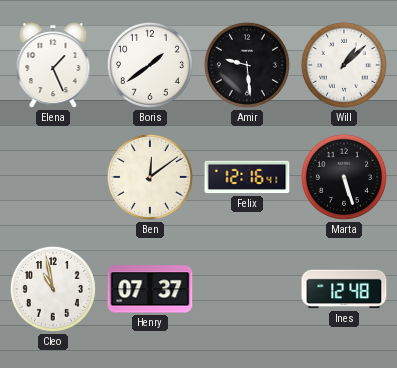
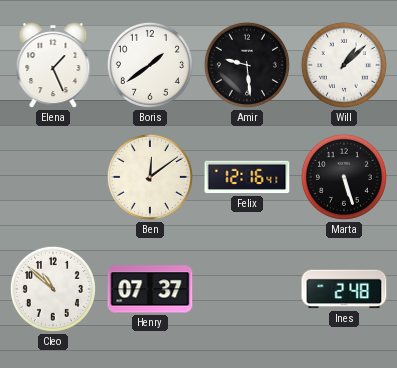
Cleo: 10:58 -> 10:52
Ines: 12:48 -> 2:48
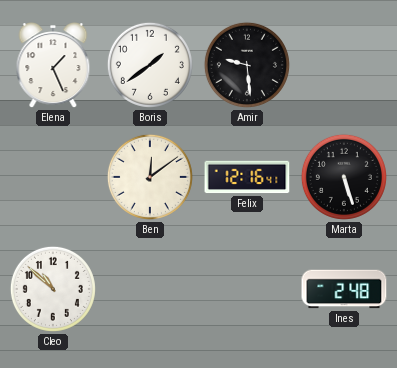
Will: 1:08 -> none
Henry: 07:37 -> none
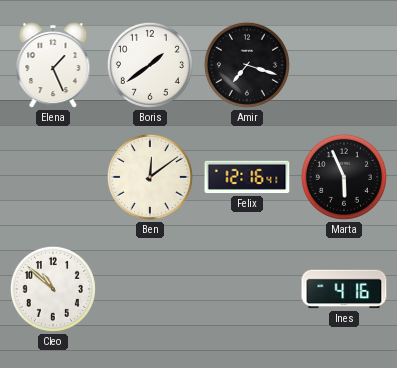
Amir: 9:29 -> 7:18
Marta: 5:27 -> 5:56
Ines: 2:48 -> 4:16
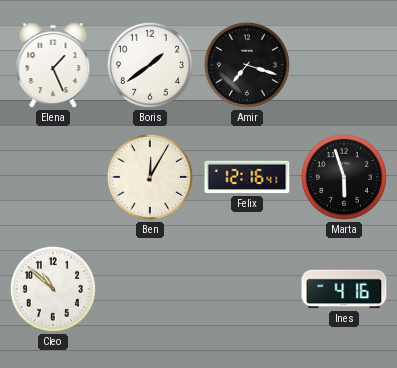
Ben: 12:09 -> 12:05
Marta: 5:56 -> 5:57
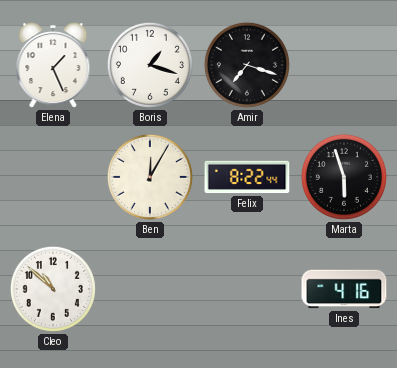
Boris: 1:39 -> 1:18
Felix: 12:16 -> 8:22
